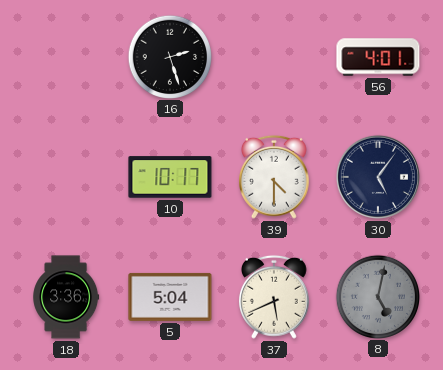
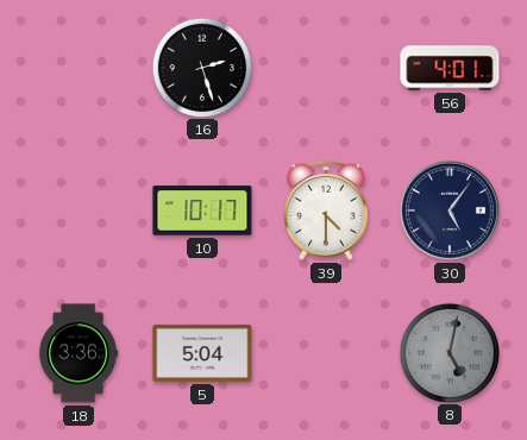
37: 5:41 -> none
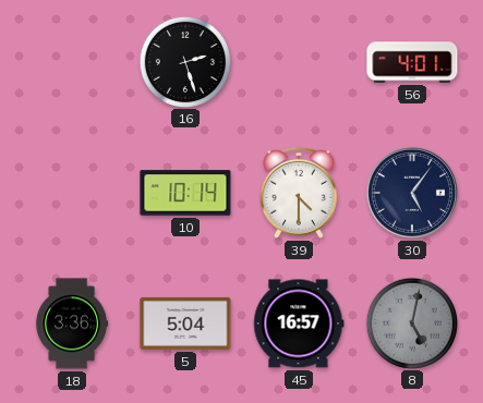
10: 10:17 -> 10:14
45: none -> 16:57
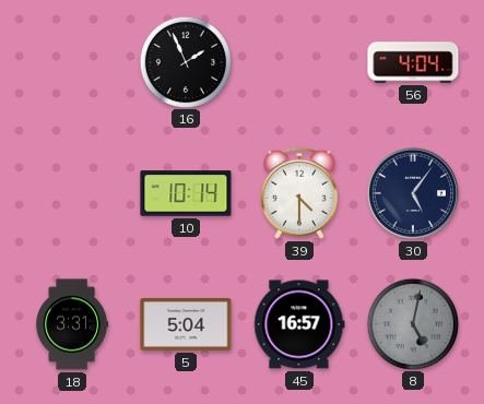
16: 2:27 -> 1:56
56: 4:01 -> 4:04
18: 3:36 -> 3:31
